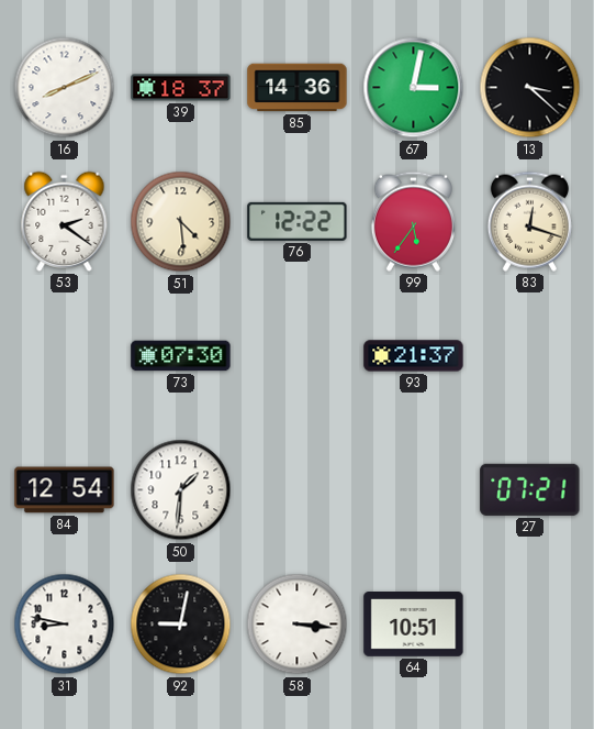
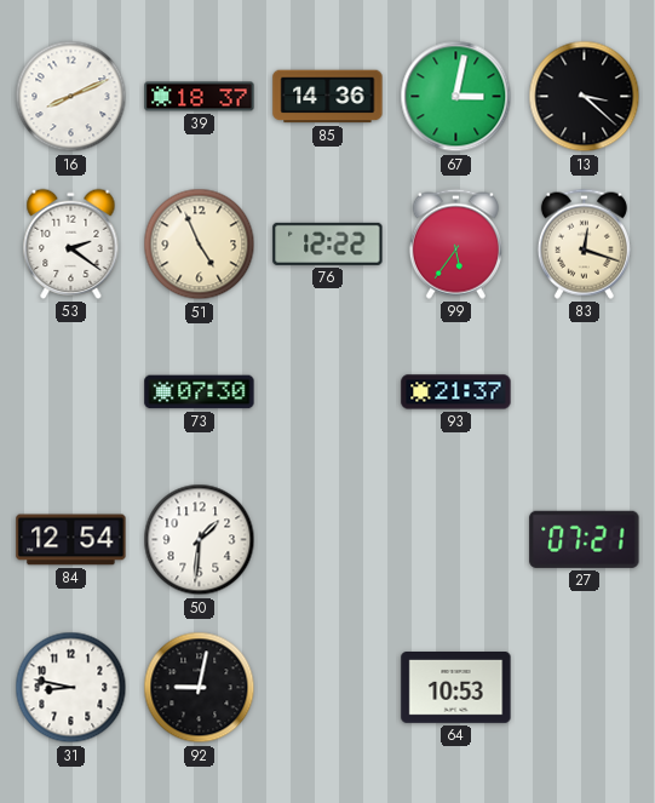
51: 4:29 -> 4:56
58: 3:16 -> none
64: 10:51 -> 10:53
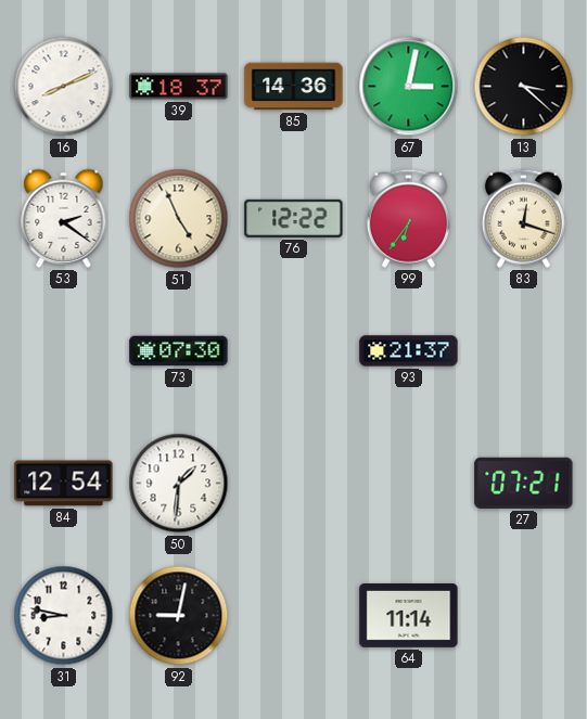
99: 5:36 -> 6:36
64: 10:53 -> 11:14
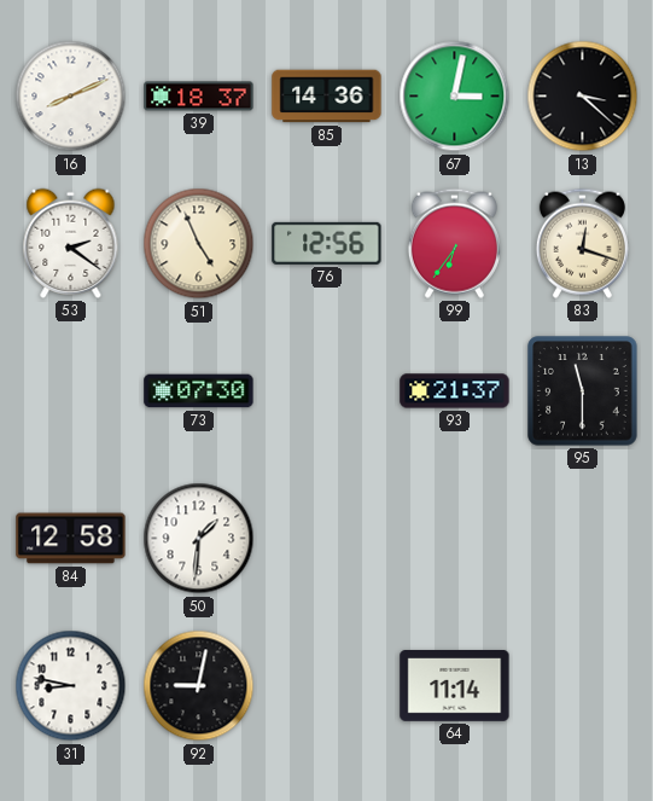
76: 12:22 -> 12:56
95: none -> 11:30
84: 12:54 -> 12:58
27: 07:21 -> none
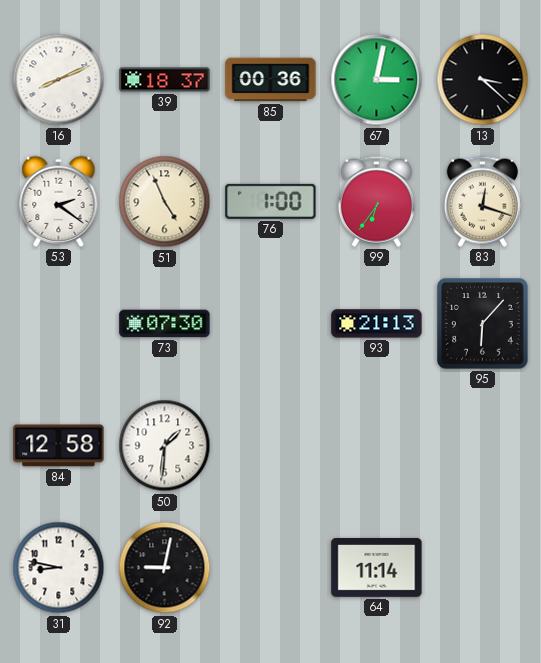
85: 14:36 -> 00:36
76: 12:56 -> 1:00
93: 21:37 -> 21:13
95: 11:30 -> 6:07
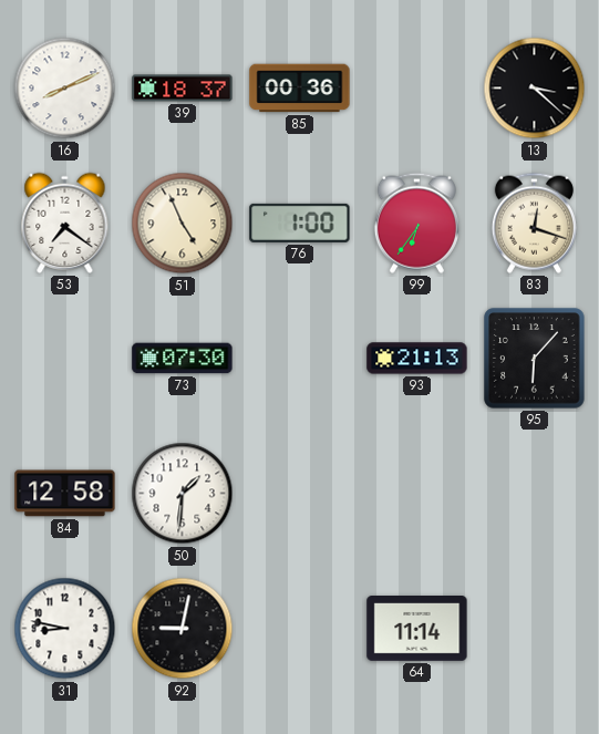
67: 3:02 -> none
53: 2:21 -> 7:21
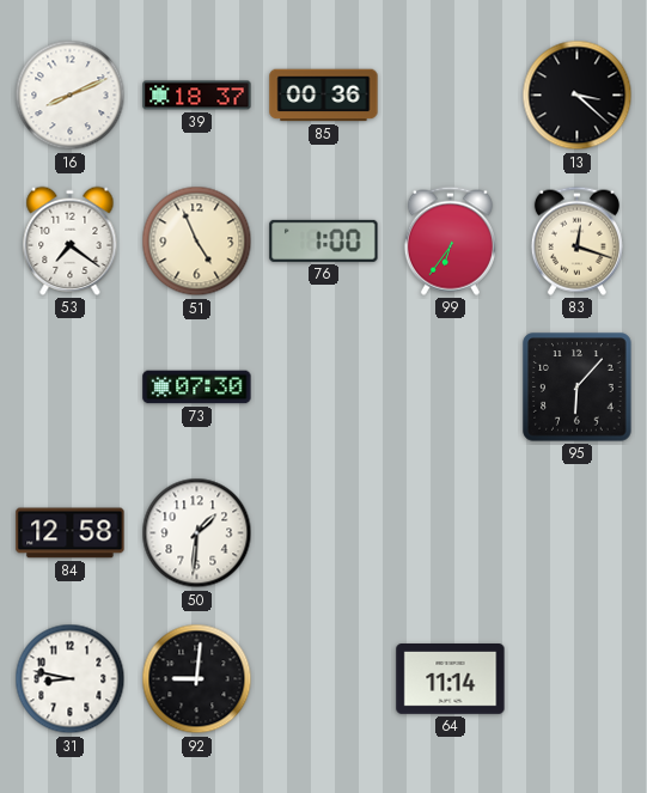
93: 21:13 -> none
92: 9:02 -> 9:01
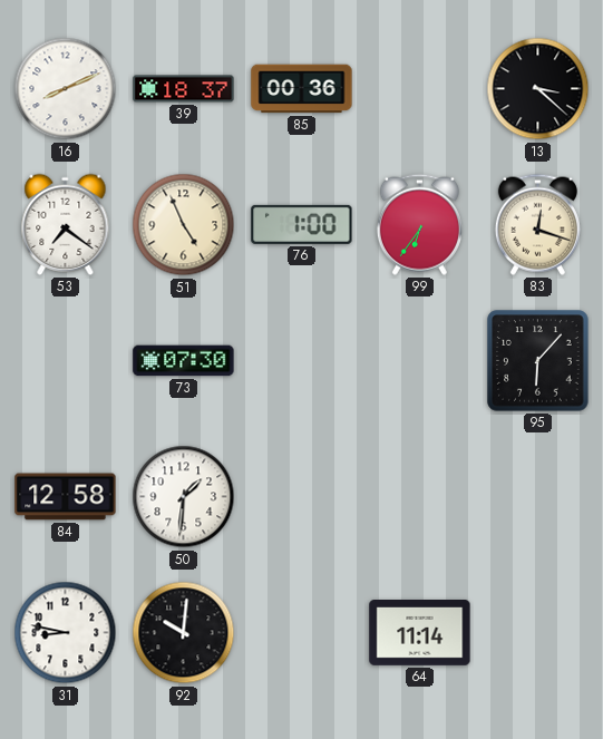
92: 9:01 -> 10:01
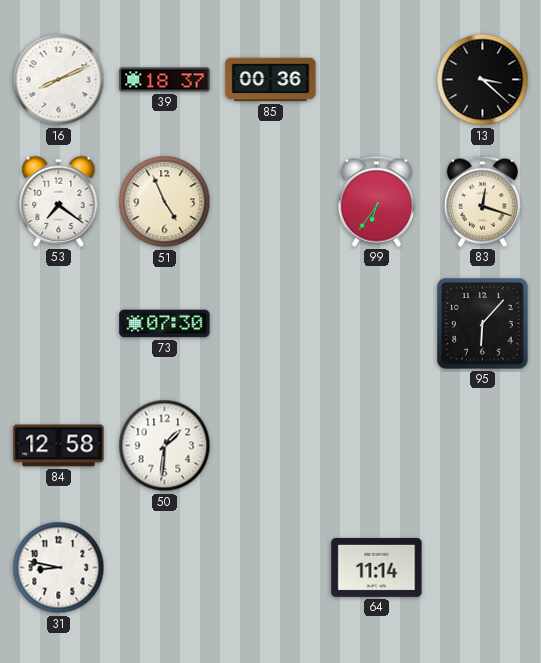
76: 1:00 -> none
92: 10:01 -> none
